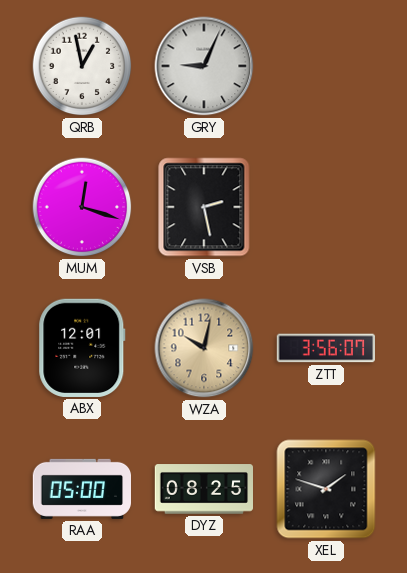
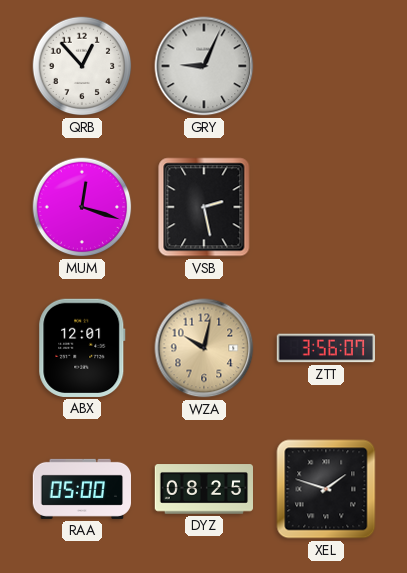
QRB: 12:58 -> 12:53
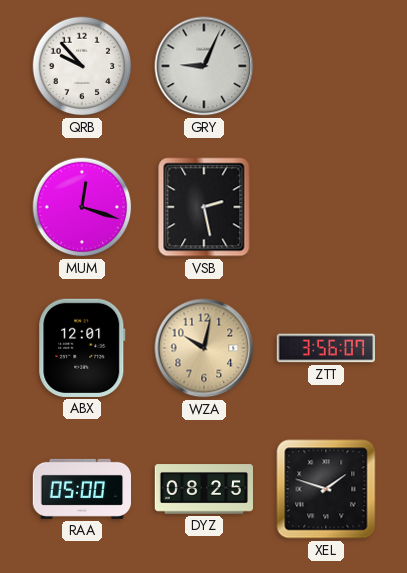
QRB: 12:53 -> 9:53
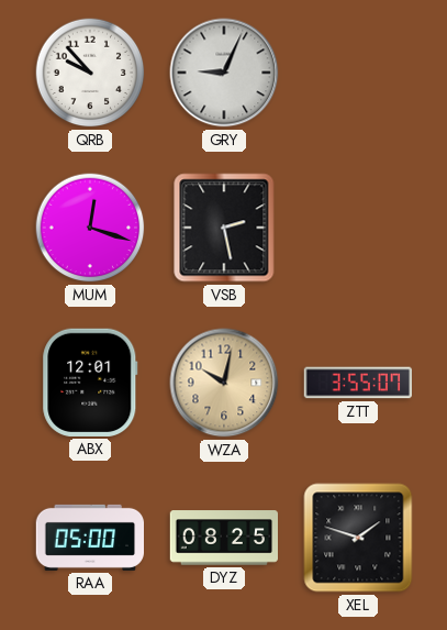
ZTT: 3:56 -> 3:55
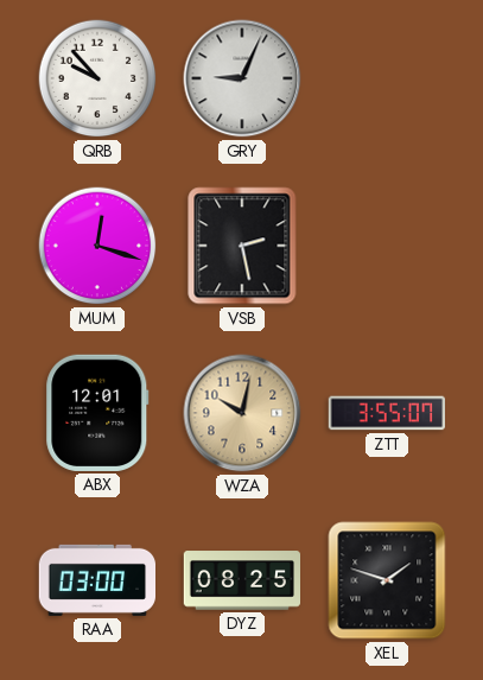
RAA: 05:00 -> 03:00
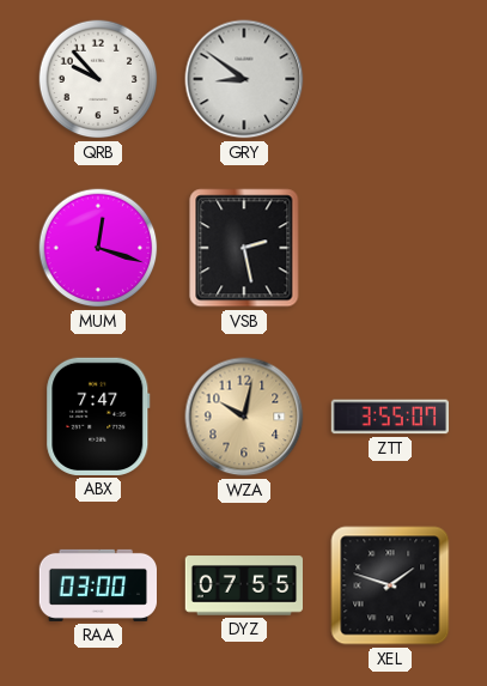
GRY: 9:04 -> 8:51
ABX: 12:01 -> 7:47
DYZ: 08:25 -> 07:55
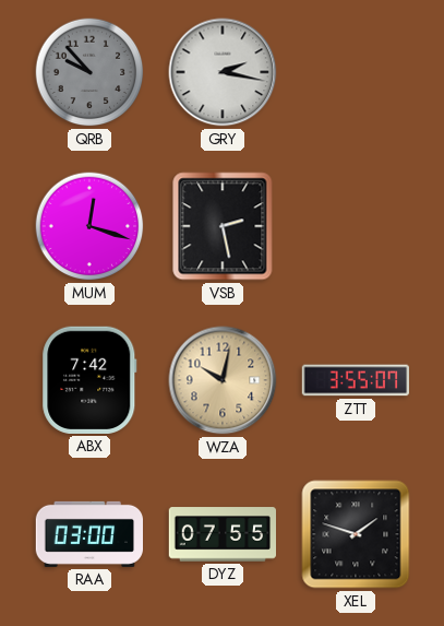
QRB dial: white -> grey
GRY: 8:51 -> 2:17
ABX: 7:47 -> 7:42
